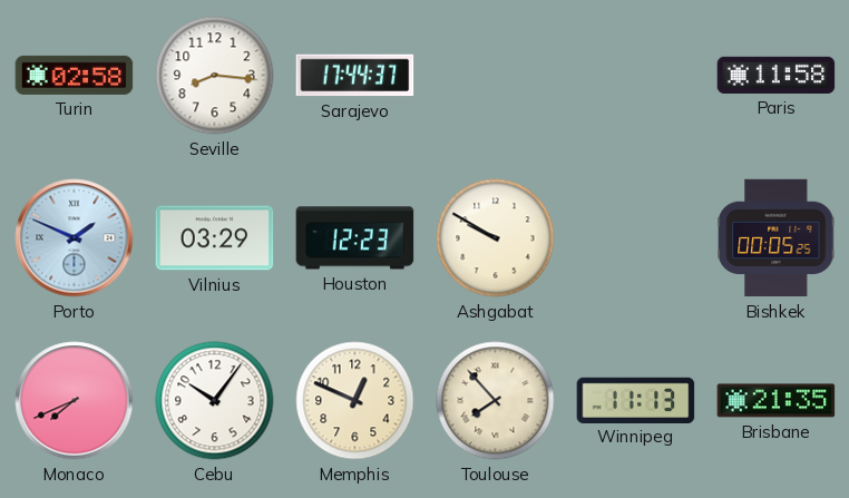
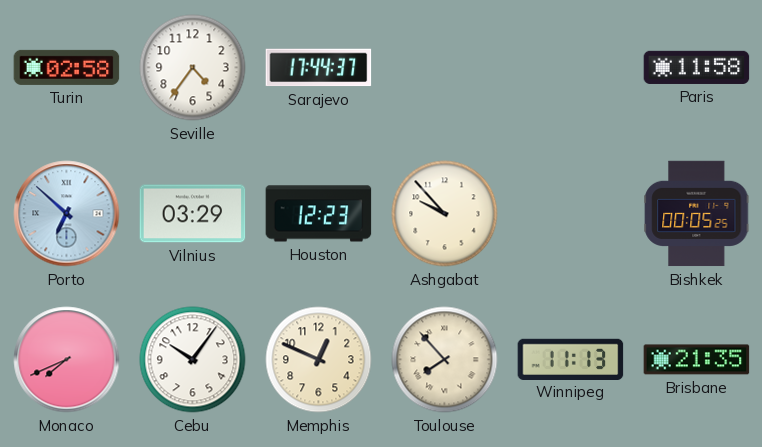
Seville: 8:16 -> 4:36
Porto: 1:49 -> 6:52
Ashgabat: 9:50 -> 9:53
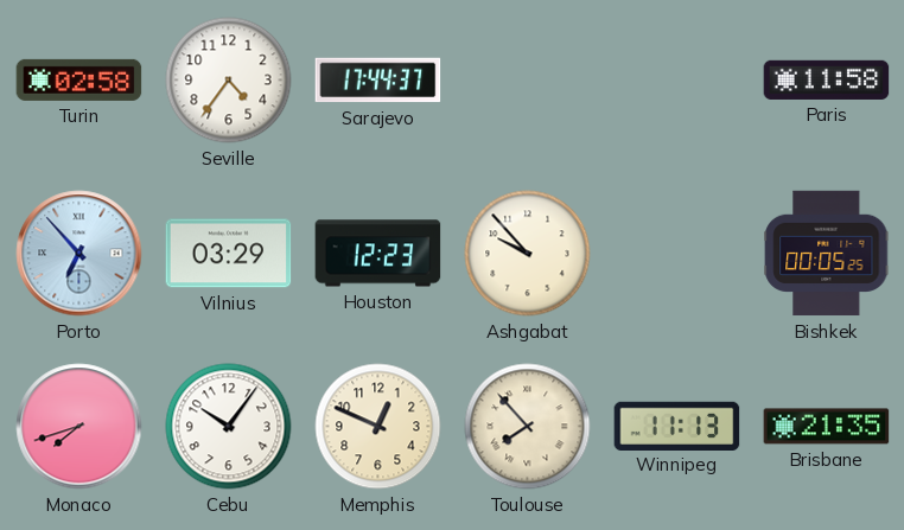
Porto: 6:52 -> 6:53
Monaco: 7:41 -> 7:42
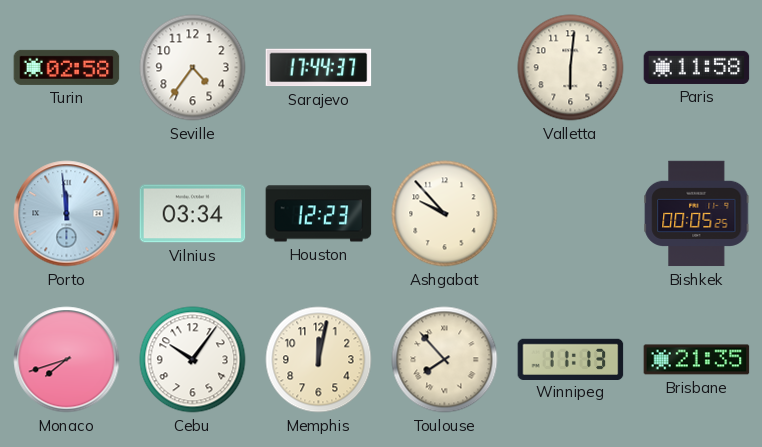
Valletta: none -> 6:01
Porto: 6:53 -> 11:59
Vilnius: 03:29 -> 03:34
Memphis: 12:49 -> 12:02
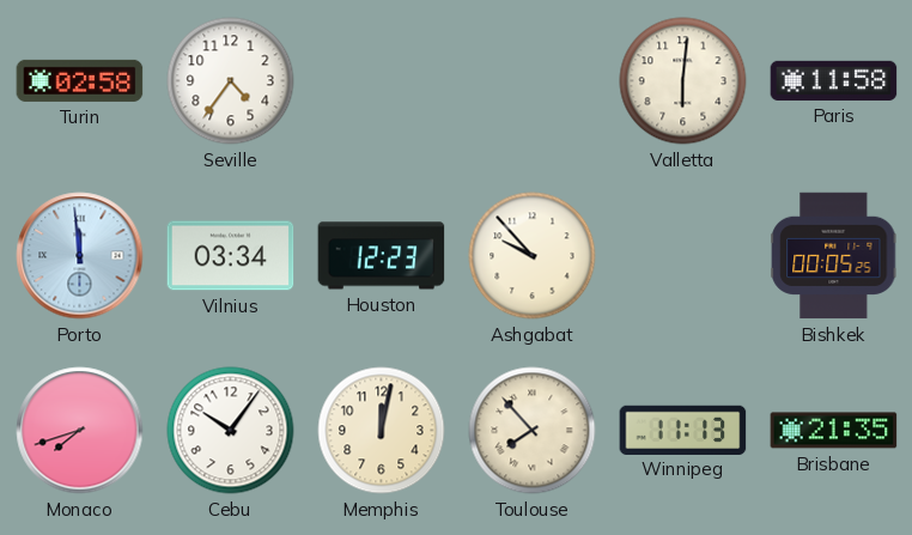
Sarajevo: 17:44 -> none
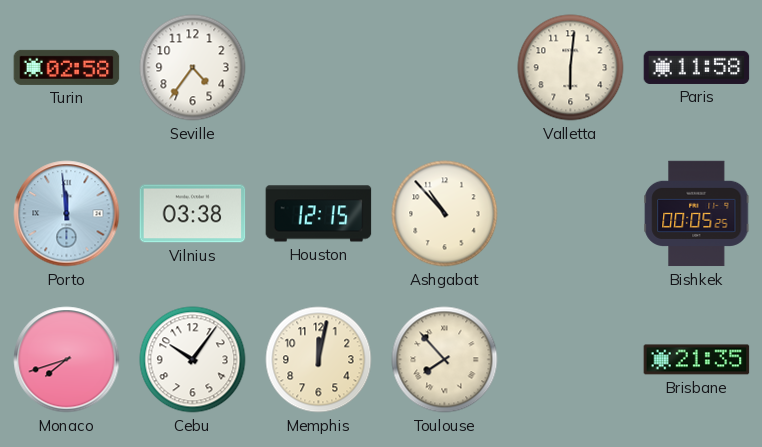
Vilnius: 03:34 -> 03:38
Houston: 12:23 -> 12:15
Ashgabat: 9:53 -> 10:53
Winnipeg: 11:13 -> none
